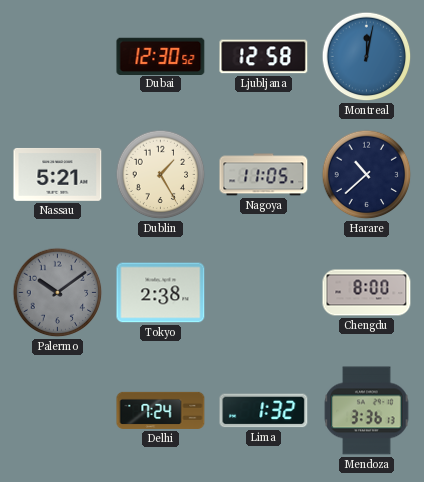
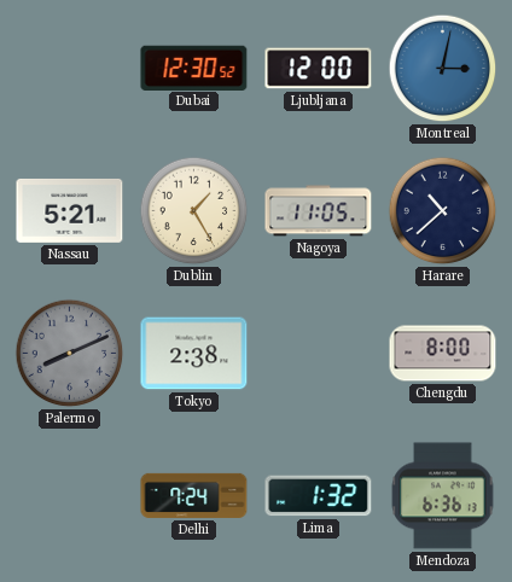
Ljubljana: 12:58 -> 12:00
Montreal: 12:02 -> 3:02
Palermo: 10:09 -> 8:11
Mendoza: 3:36 -> 6:36
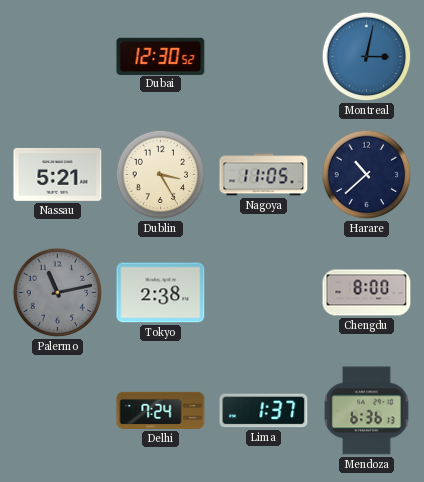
Ljubljana: 12:00 -> none
Dublin: 1:25 -> 3:25
Palermo: 8:11 -> 11:13
Lima: 1:32 -> 1:37
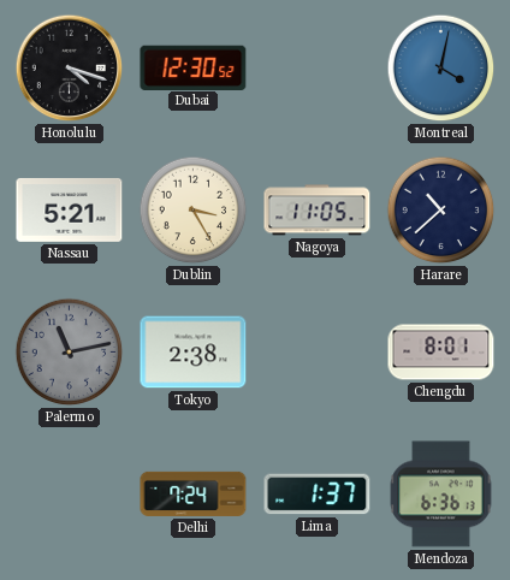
Honolulu: none -> 4:18
Montreal: 3:02 -> 4:02
Chengdu: 8:00 -> 8:01
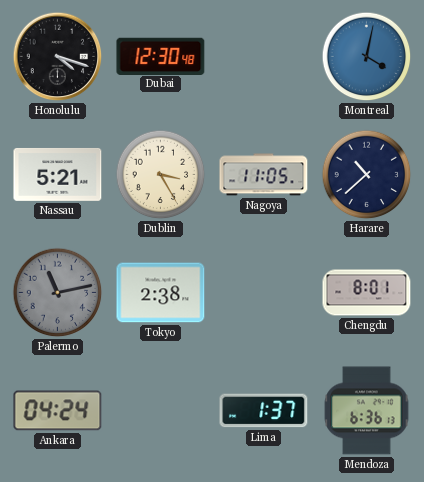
Dubai: 12:30:52 -> 12:30:48
Ankara: none -> 04:24
Delhi: 7:24 -> none
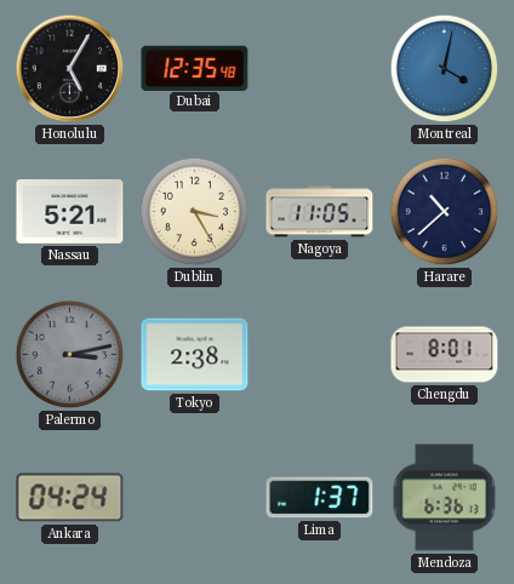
Honolulu: 4:18 -> 5:05
Dubai: 12:30 -> 12:35
Palermo: 11:13 -> 3:13
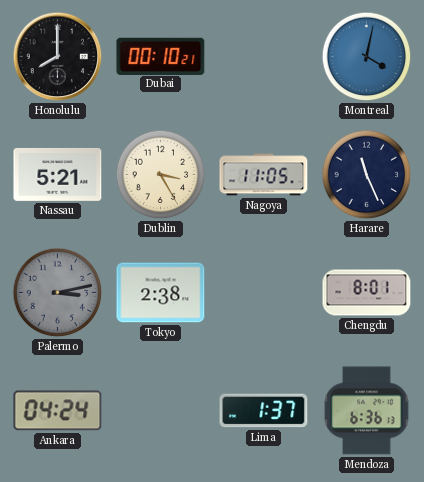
Honolulu: 5:05 -> 8:00
Dubai: 12:35 -> 00:10
Harare: 10:38 -> 11:26
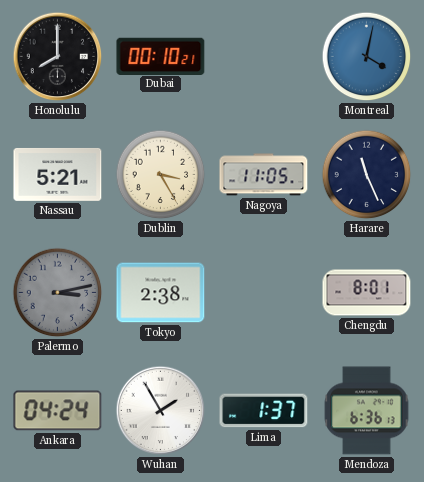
Wuhan: none -> 1:55
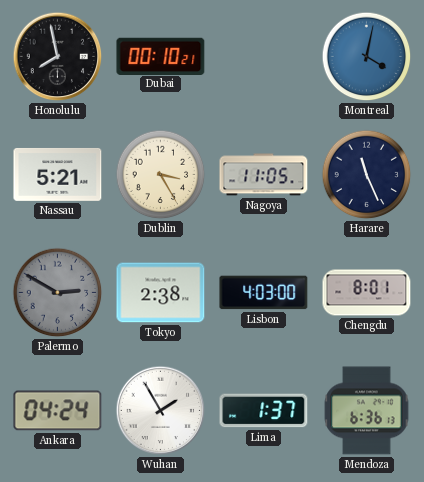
Honolulu: 8:00 -> 7:58
Palermo: 3:13 -> 2:50
Lisbon: none -> 4:03
